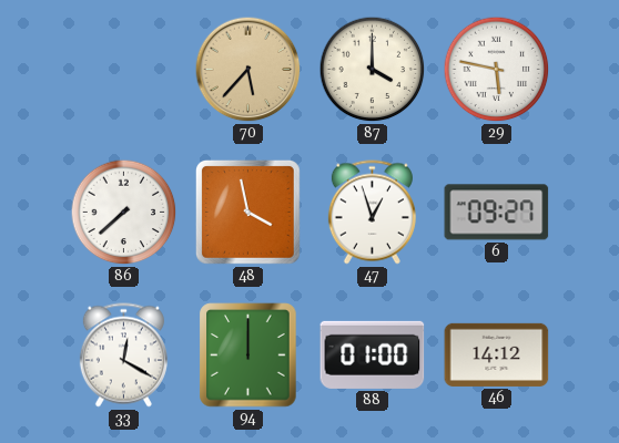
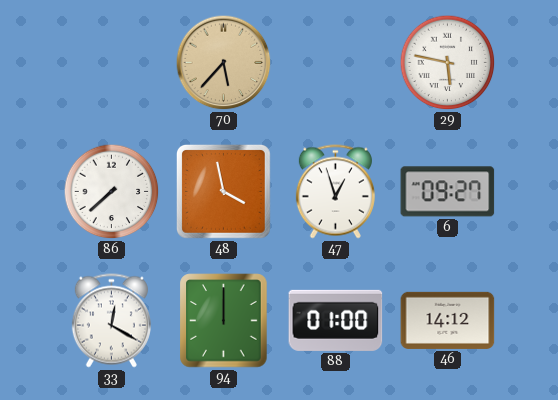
87: 4:00 -> none
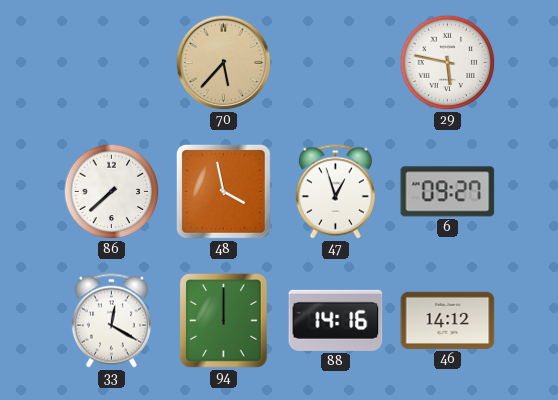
88: 01:00 -> 14:16
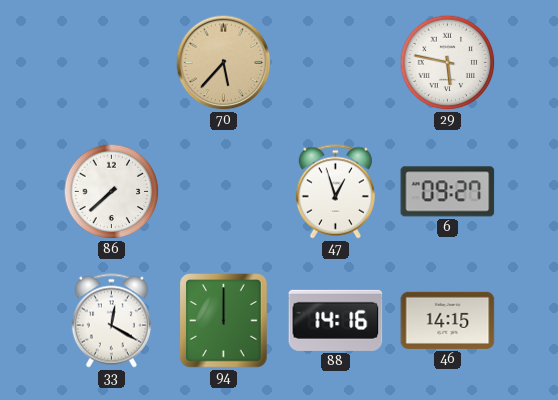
48: 3:58 -> none
46: 14:12 -> 14:15
